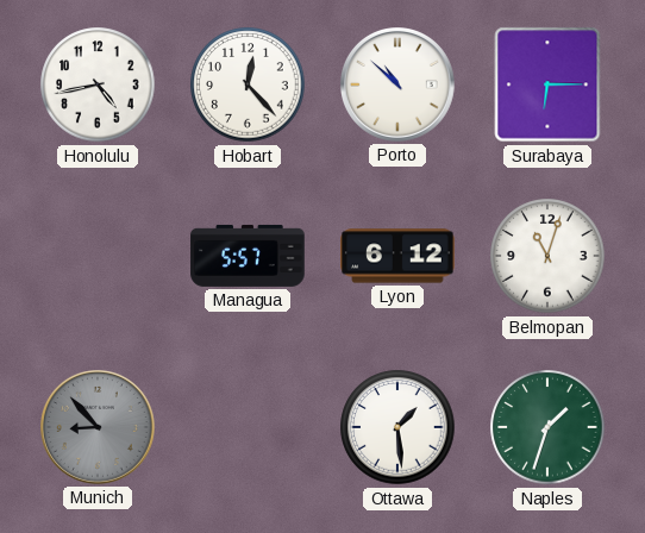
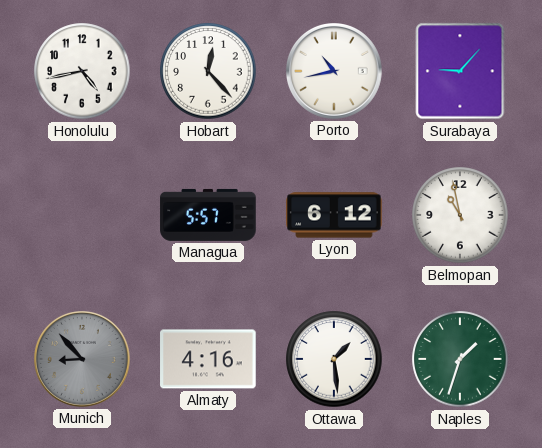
Porto: 10:52 -> 10:43
Surabaya: 6:15 -> 9:07
Belmopan: 11:03 -> 10:58
Almaty: none -> 4:16
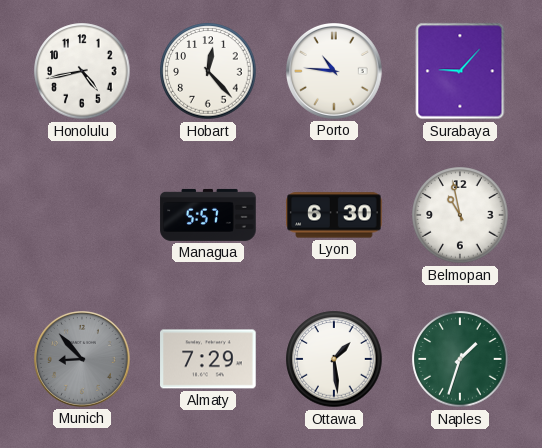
Porto: 10:43 -> 10:46
Lyon: 6:12 -> 6:30
Almaty: 4:16 -> 7:29
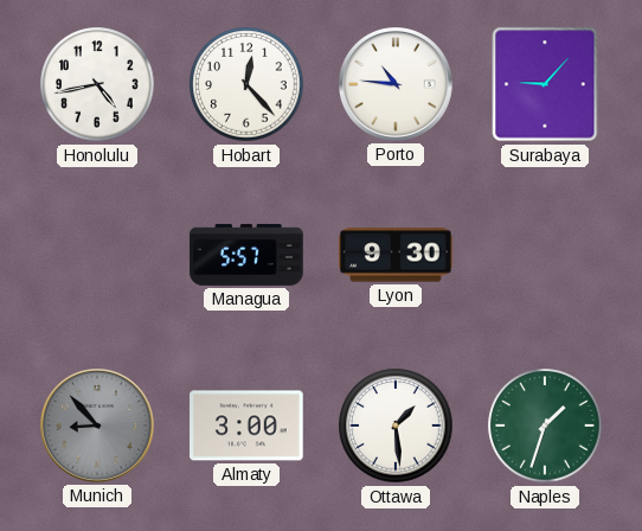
Lyon: 6:30 -> 9:30
Belmopan: 10:58 -> none
Almaty: 7:29 -> 3:00
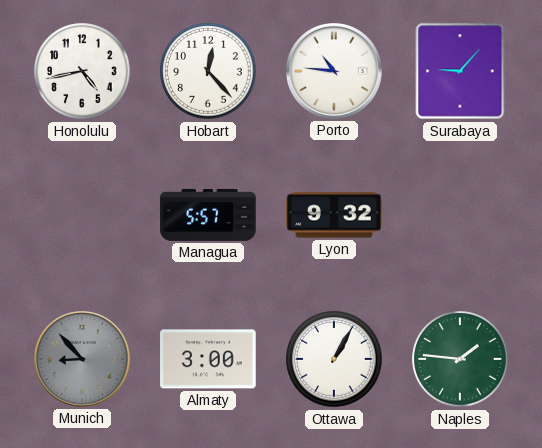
Lyon: 9:30 -> 9:32
Ottawa: 1:29 -> 1:05
Naples: 1:33 -> 1:46
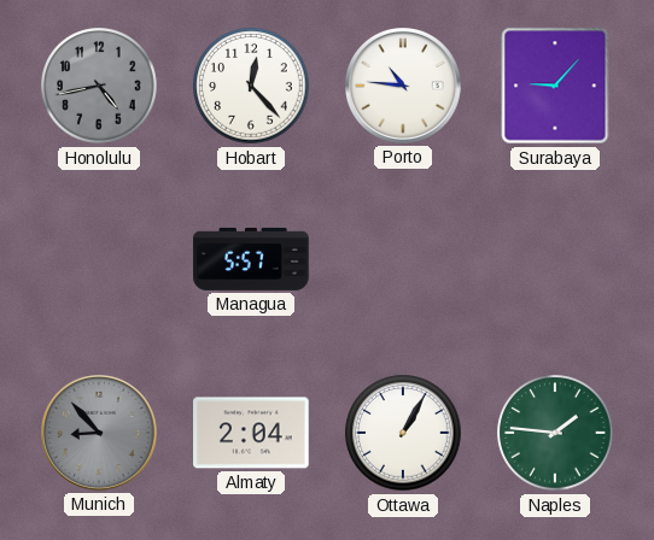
Honolulu dial: white -> grey
Lyon: 9:32 -> none
Almaty: 3:00 -> 2:04
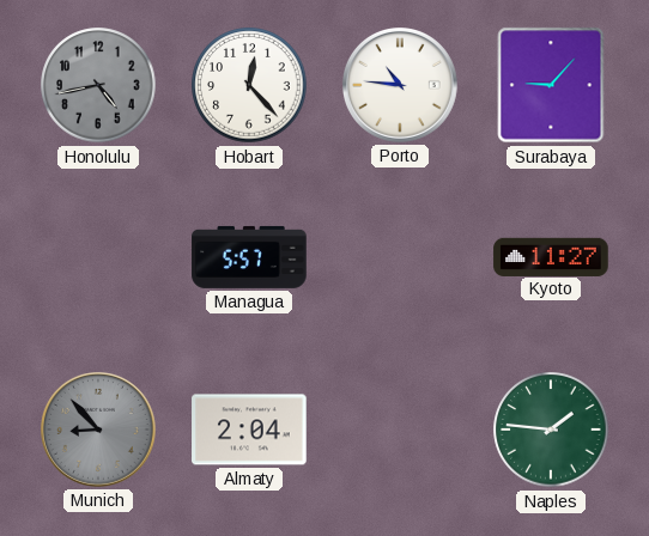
Kyoto: none -> 11:27
Ottawa: 1:05 -> none
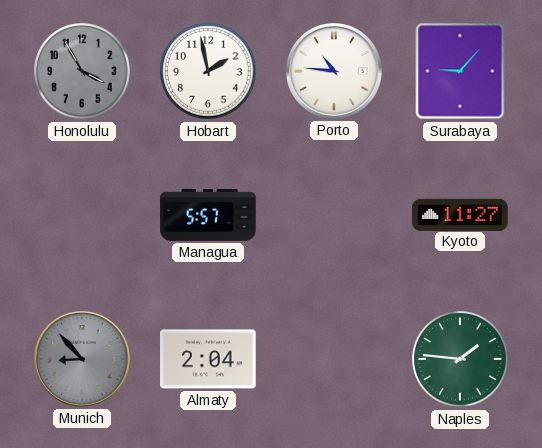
Honolulu: 4:43 -> 3:55
Hobart: 12:23 -> 1:58
